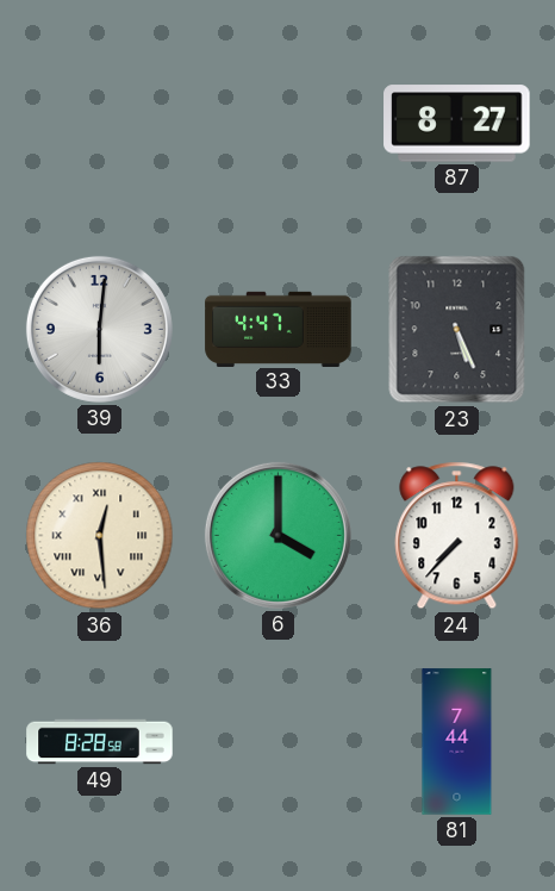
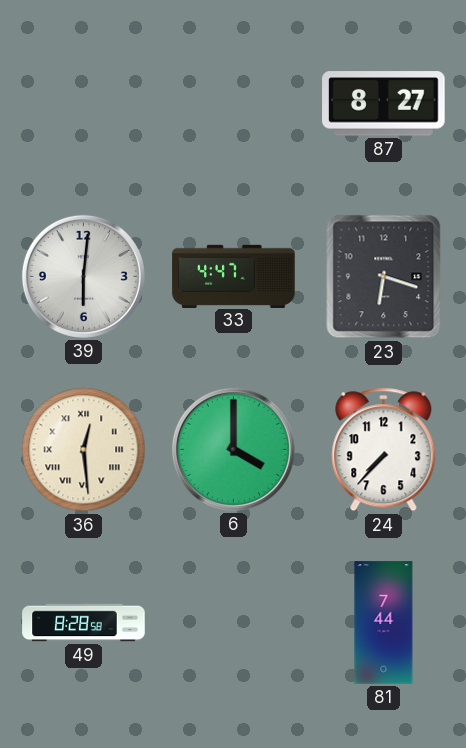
23: 5:26 -> 6:18
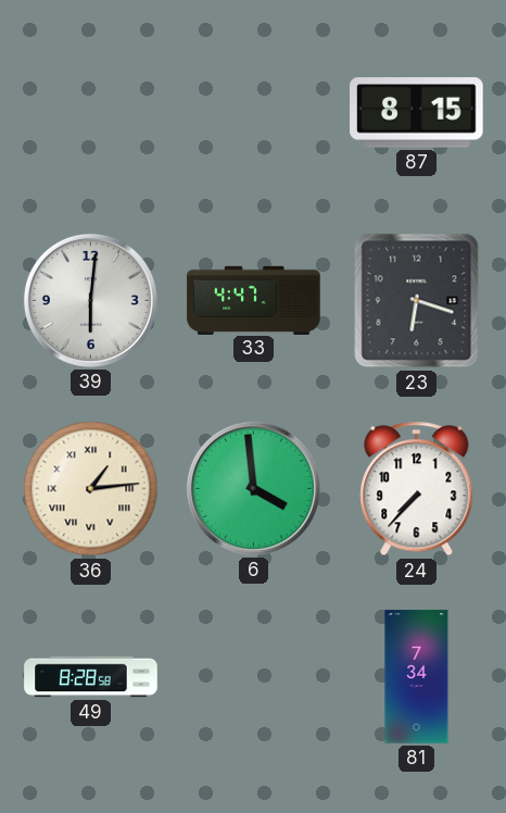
87: 8:27 -> 8:15
36: 12:29 -> 1:14
6: 4:00 -> 3:59
81: 7:44 -> 7:34
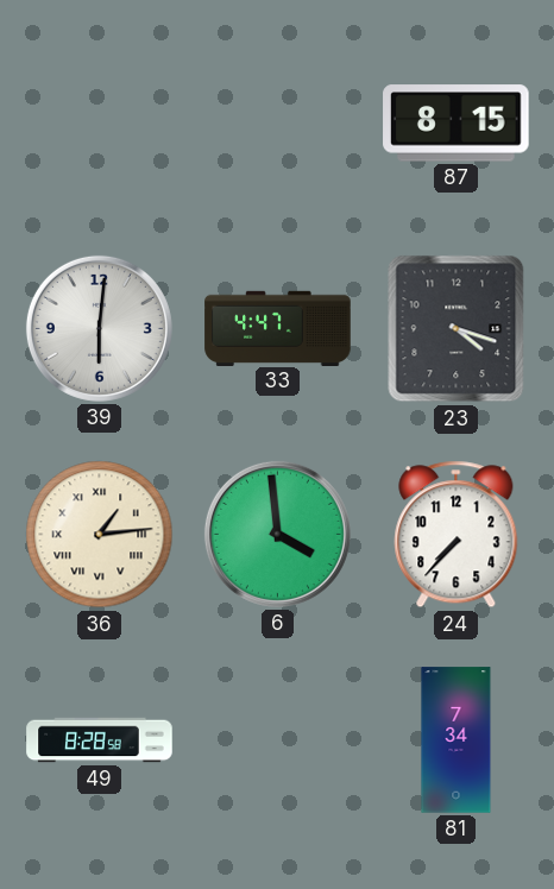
23: 6:18 -> 4:18
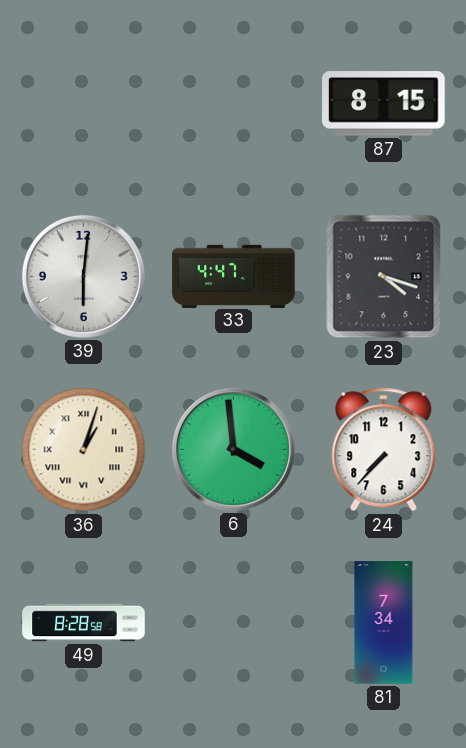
36: 1:14 -> 1:03
